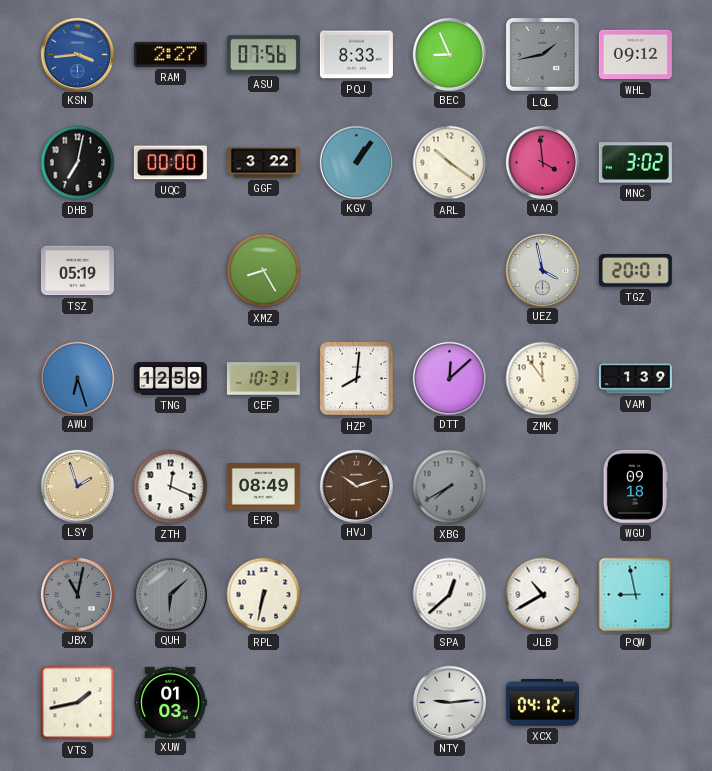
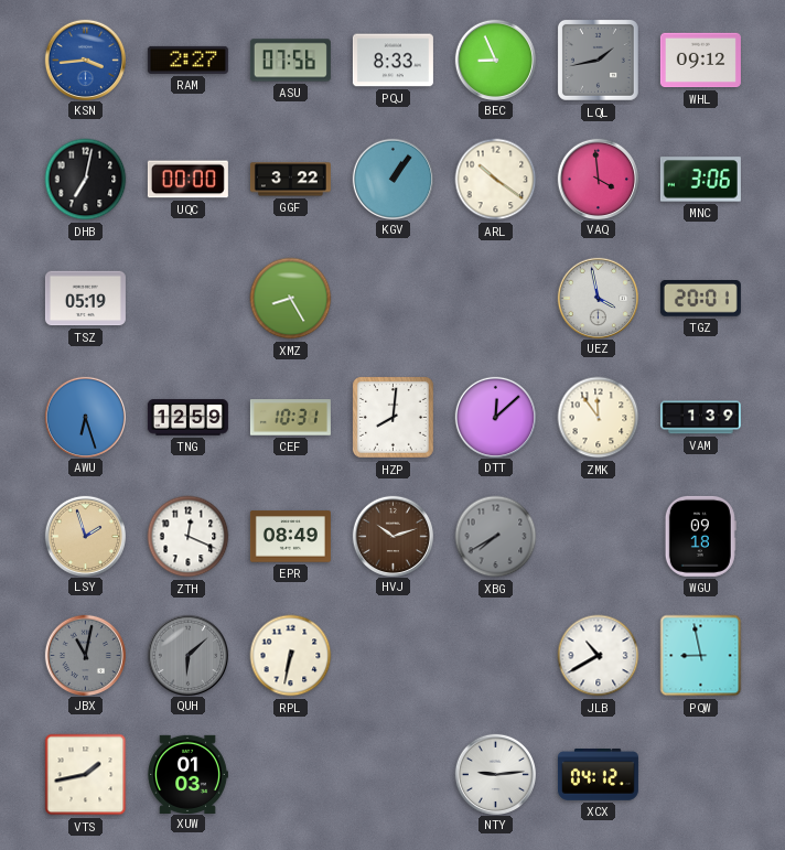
MNC: 3:02 -> 3:06
SPA: 12:38 -> none
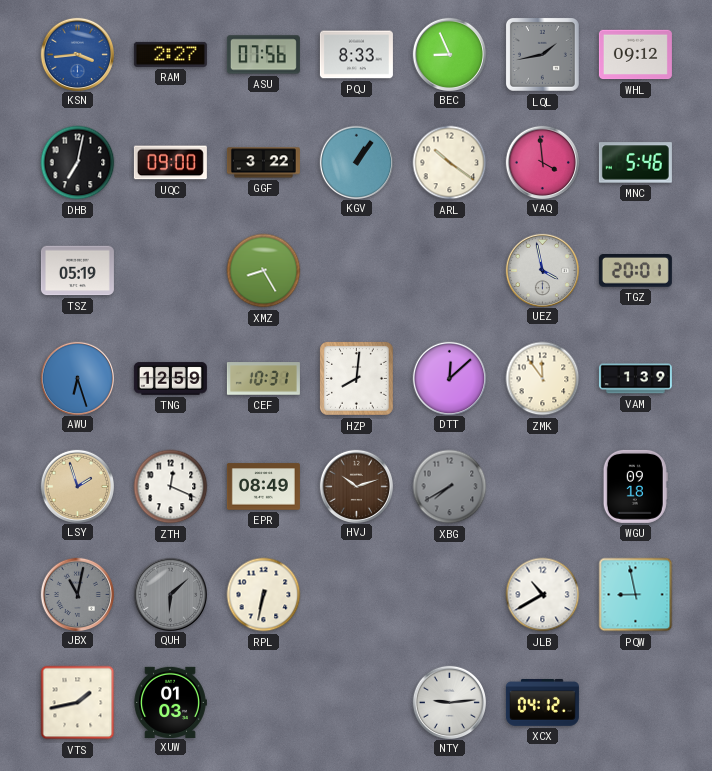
UQC: 00:00 -> 09:00
MNC: 3:06 -> 5:46
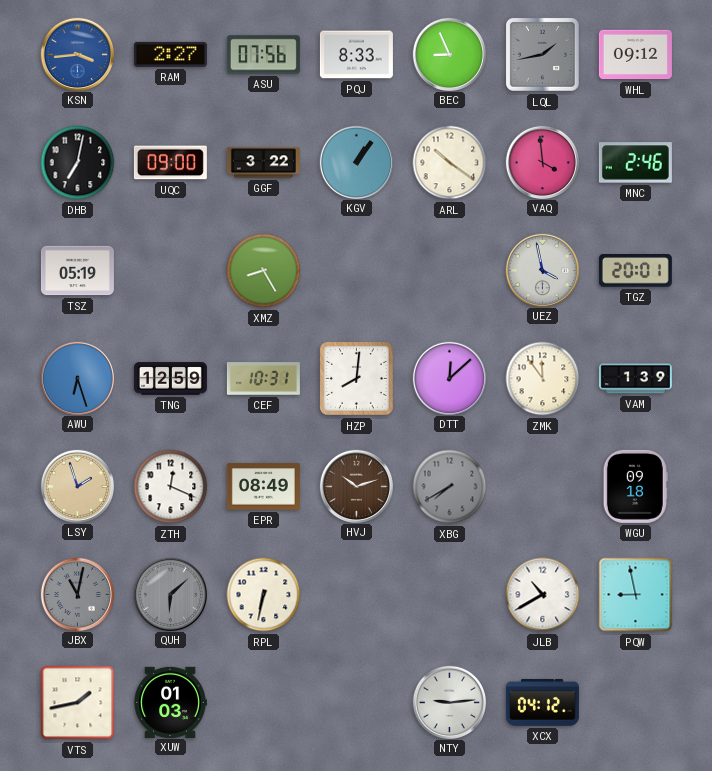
MNC: 5:46 -> 2:46
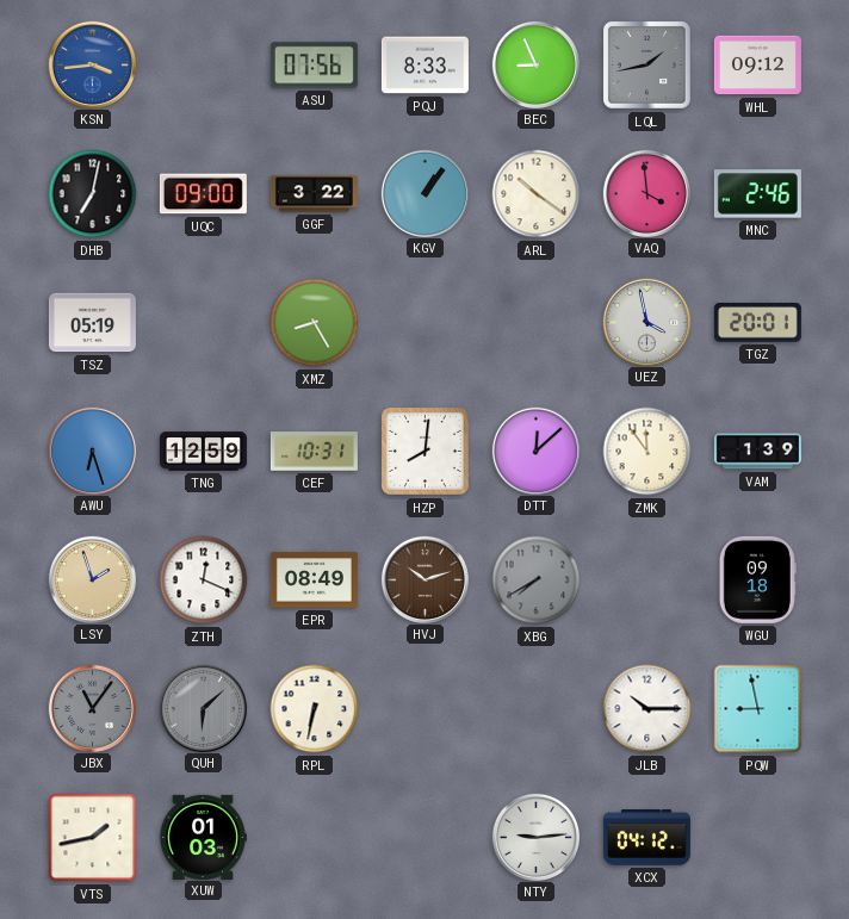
RAM: 2:27 -> none
JBX: 11:02 -> 11:06
JLB: 10:40 -> 10:15
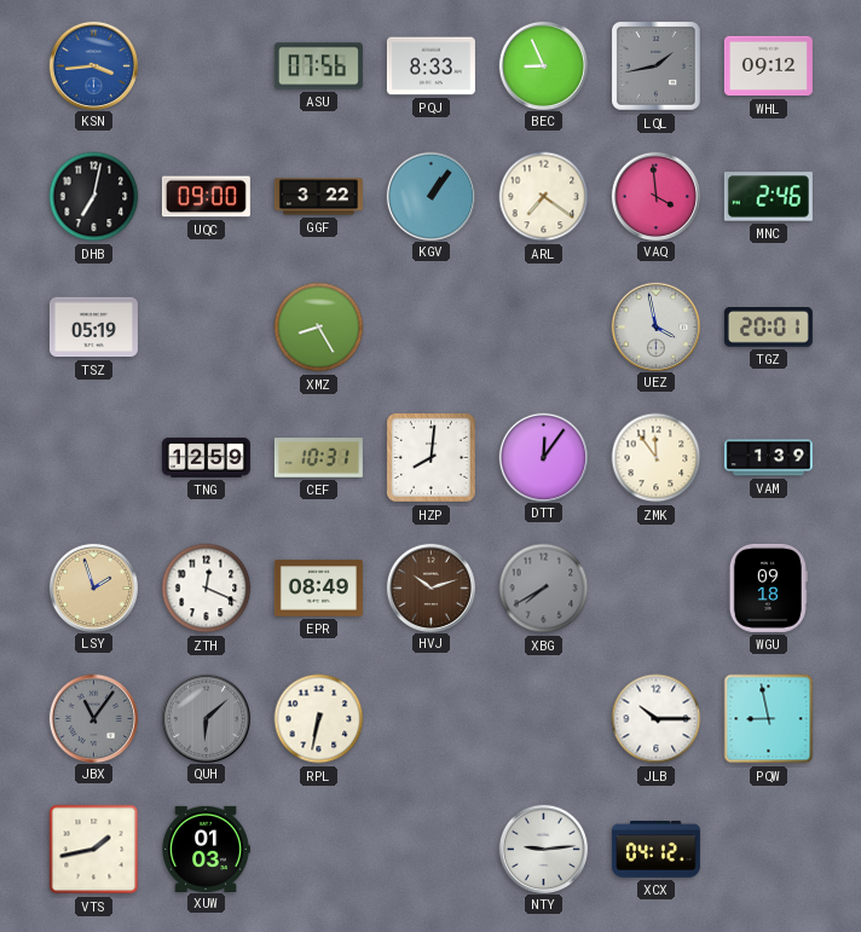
ARL: 10:21 -> 7:21
AWU: 6:27 -> none
DTT: 12:08 -> 12:06
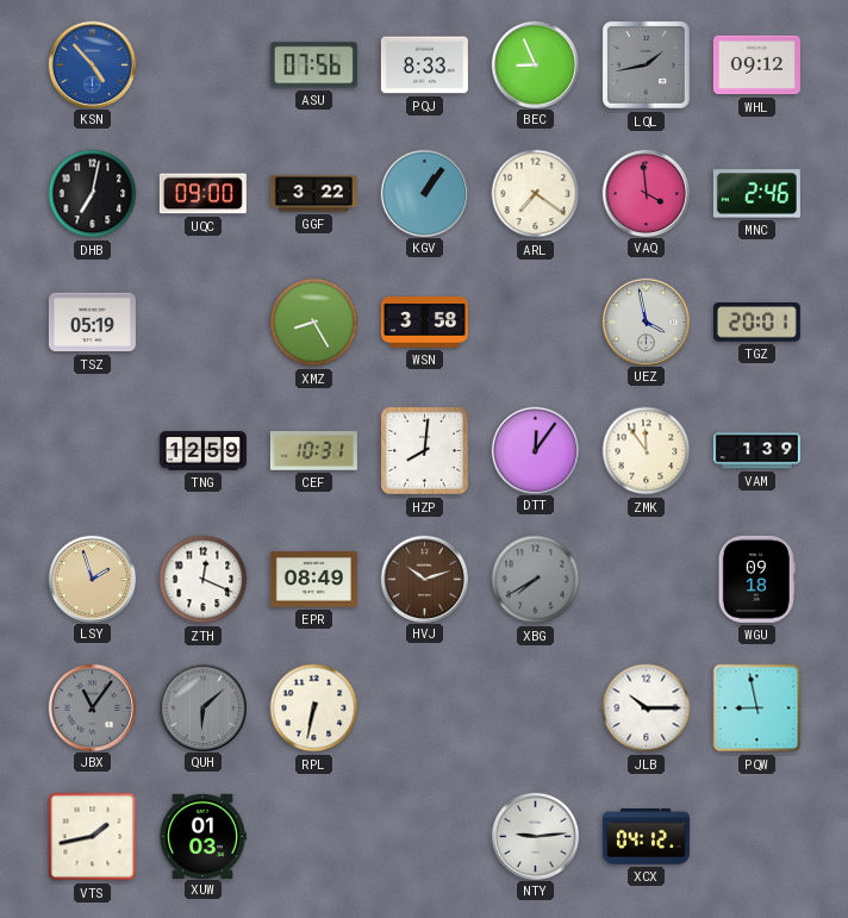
KSN: 3:44 -> 4:53
WSN: none -> 3:58
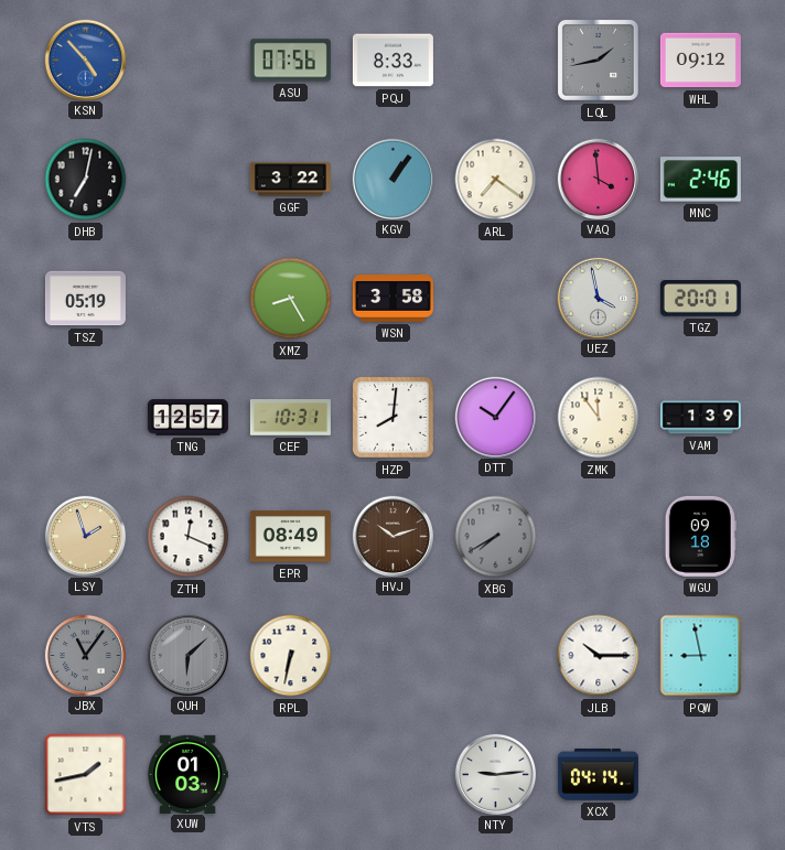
BEC: 8:56 -> none
UQC: 09:00 -> none
TNG: 12:59 -> 12:57
DTT: 12:06 -> 10:06
XCX: 04:12 -> 04:14
